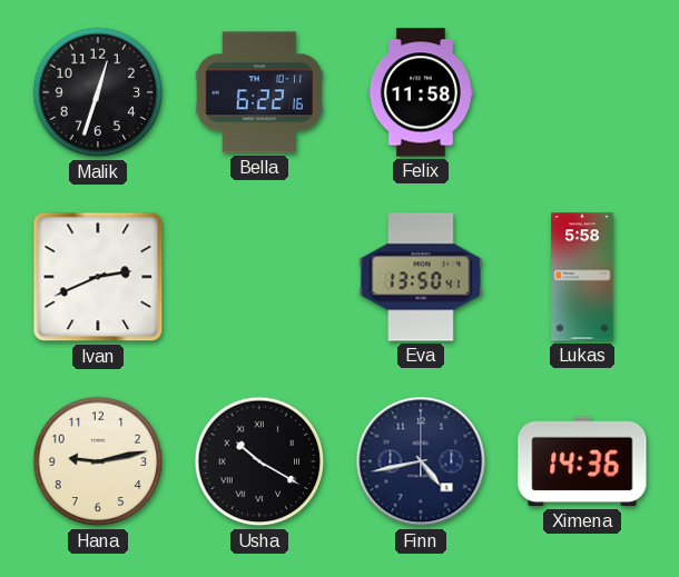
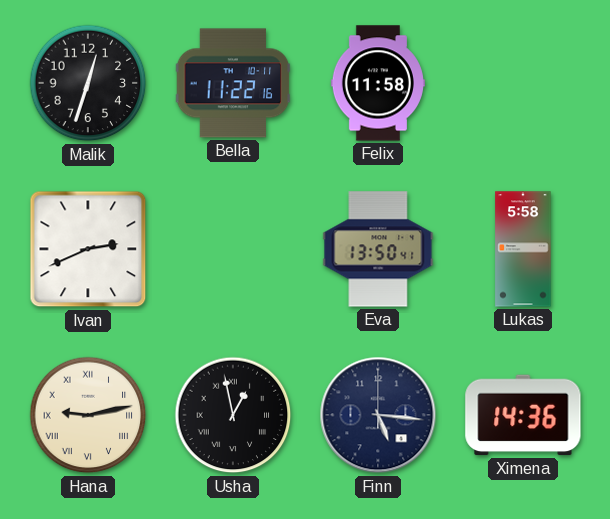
Bella: 6:22 -> 11:22
Hana numerals: Arabic -> Roman
Usha: 10:20 -> 12:58
Finn: 4:43 -> 5:16
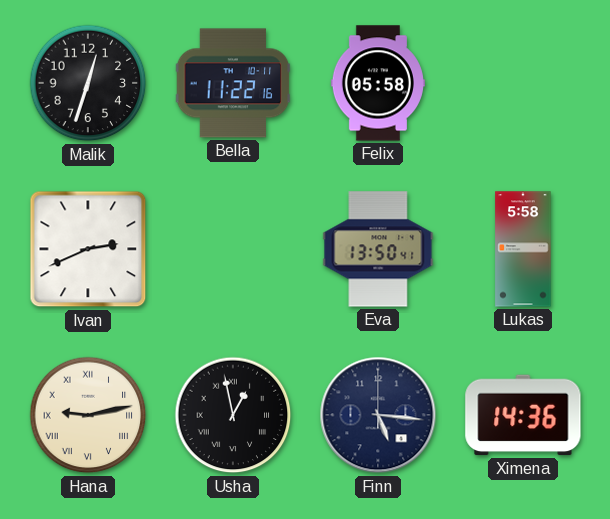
Felix: 11:58 -> 05:58
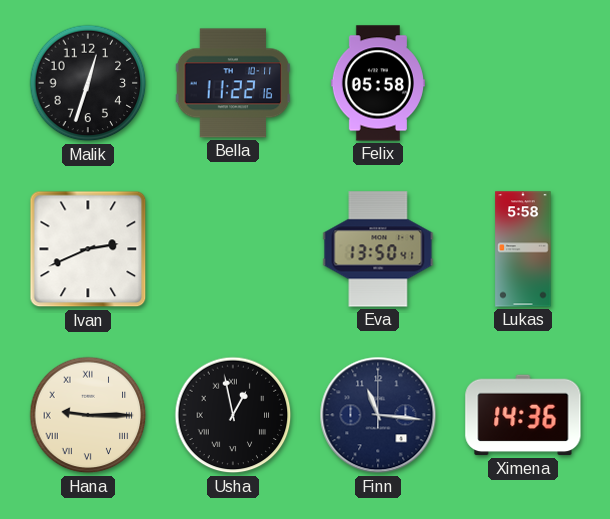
Hana: 9:13 -> 9:15
Finn: 5:16 -> 11:16
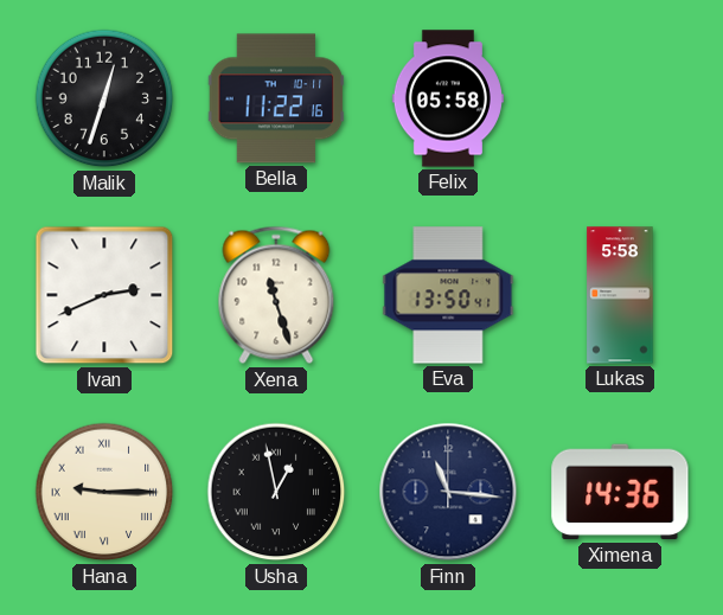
Xena: none -> 11:27
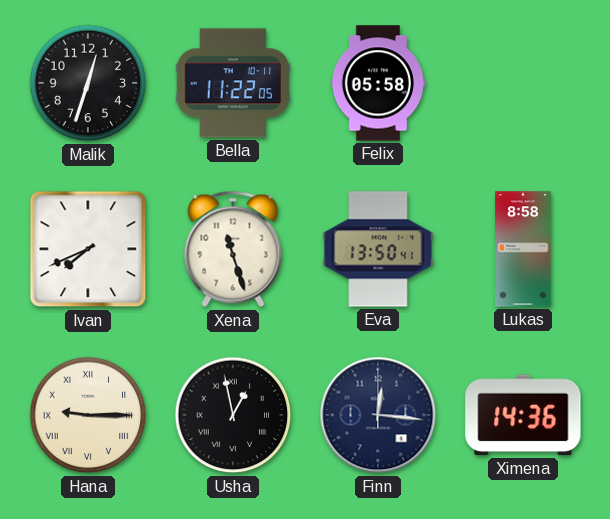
Bella: 11:22:16 -> 11:22:05
Ivan: 2:41 -> 7:41
Lukas: 5:58 -> 8:58
Finn: 11:16 -> 12:16
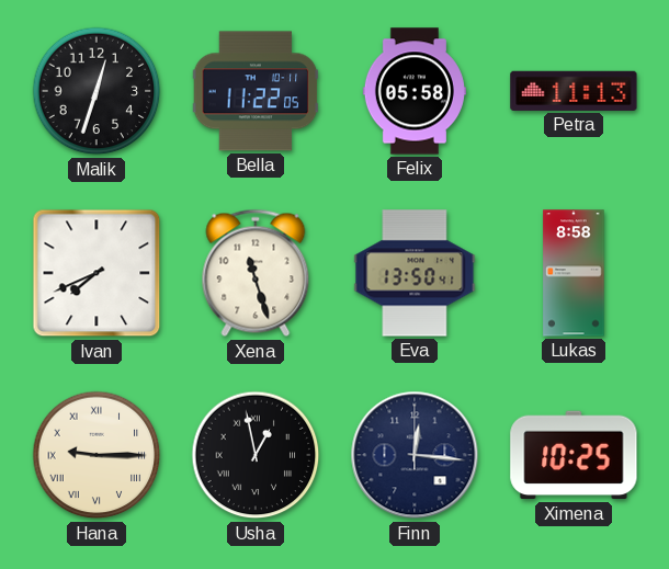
Petra: none -> 11:13
Ximena: 14:36 -> 10:25
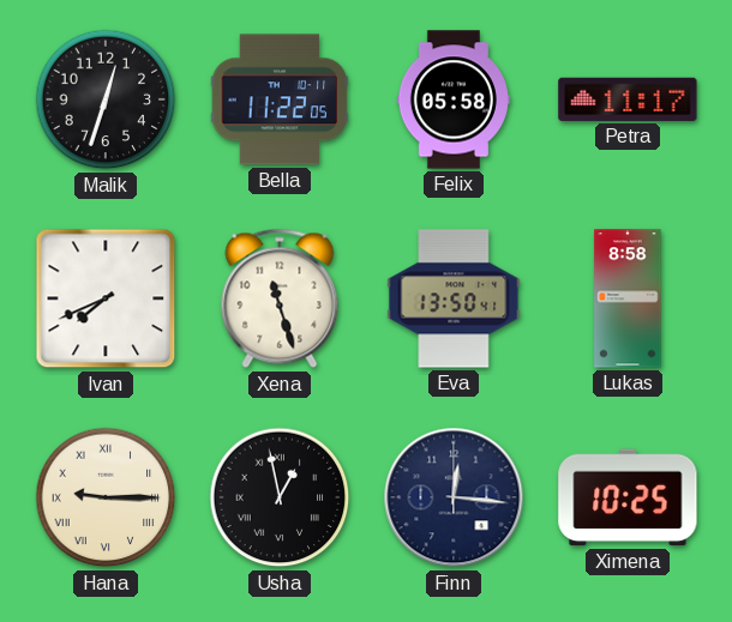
Petra: 11:13 -> 11:17
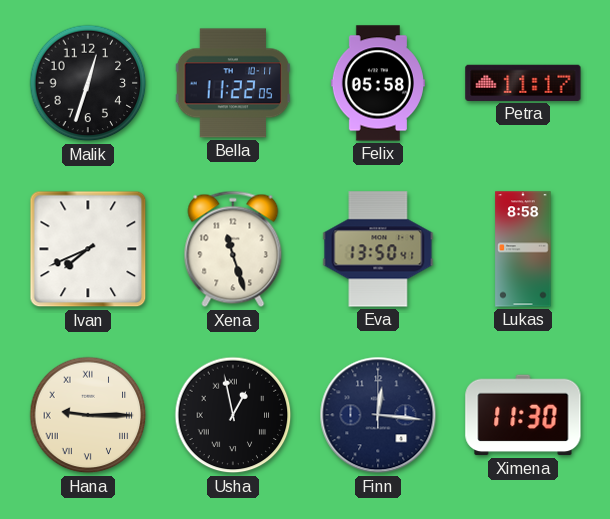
Ximena: 10:25 -> 11:30
